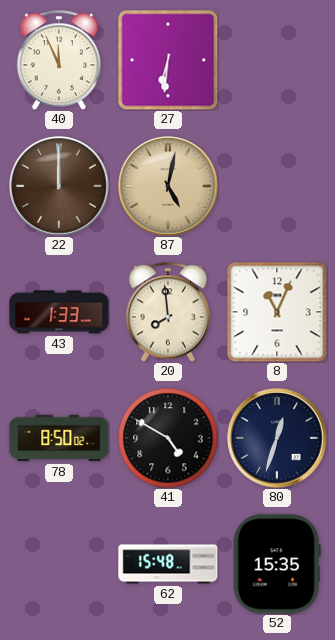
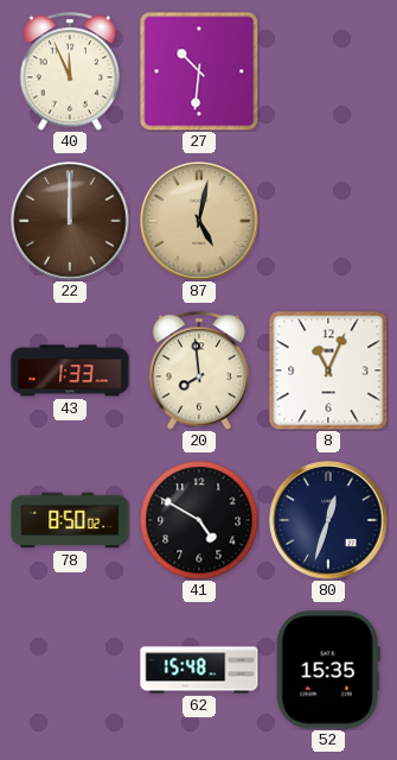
27: 6:31 -> 10:31
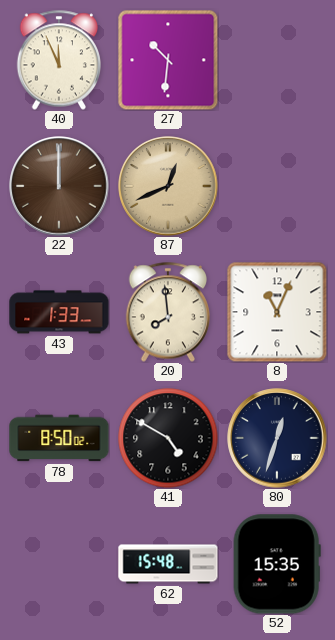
87: 5:02 -> 12:41
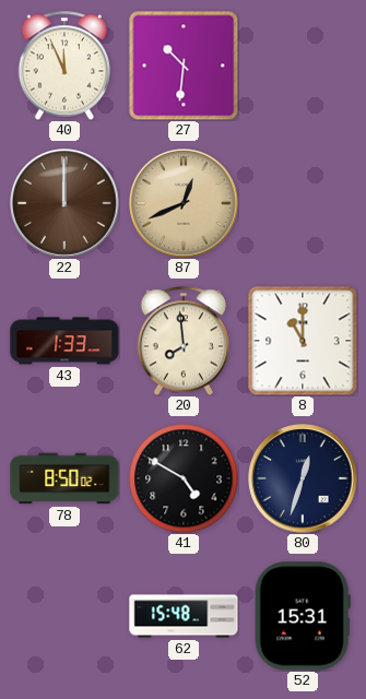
8: 11:04 -> 11:00
52: 15:35 -> 15:31
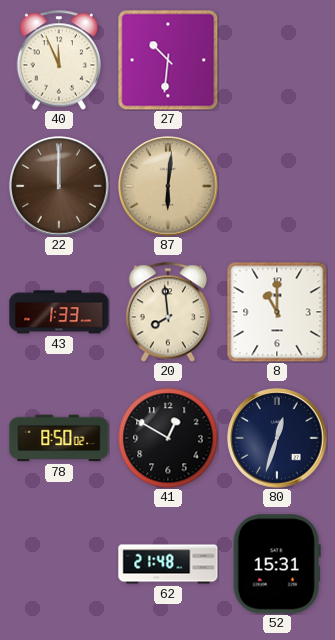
87: 12:41 -> 6:01
41: 4:50 -> 12:50
62: 15:48 -> 21:48
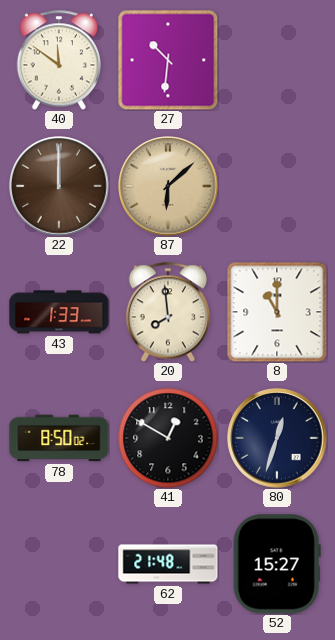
40: 11:56 -> 11:51
87: 6:01 -> 6:08
52: 15:31 -> 15:27
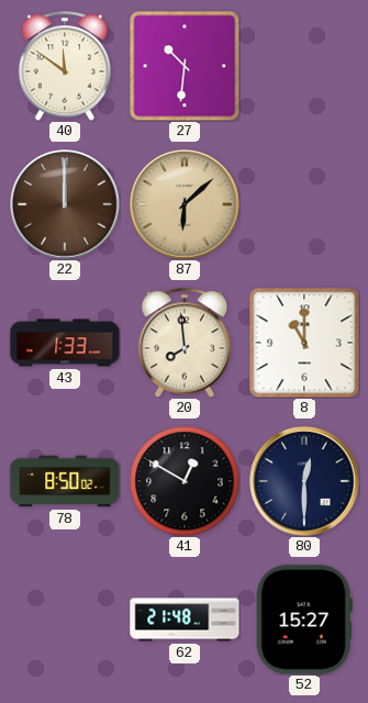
80: 12:33 -> 12:30
